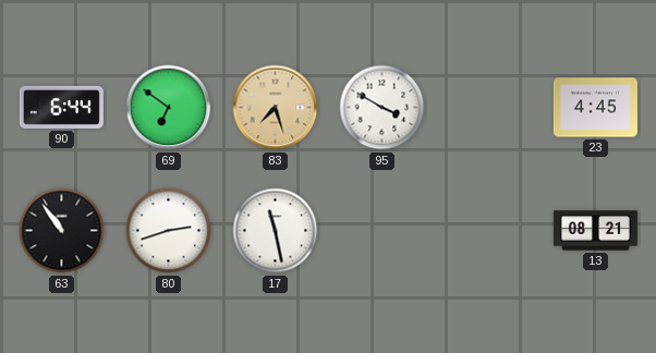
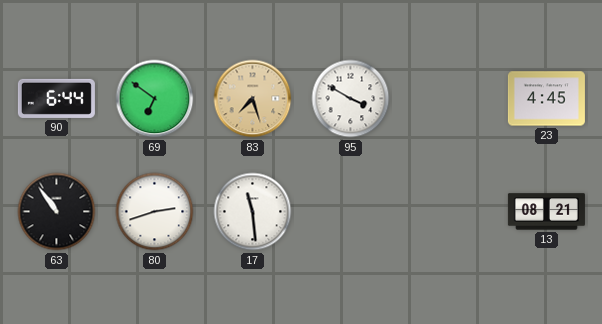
17: 11:28 -> 11:29
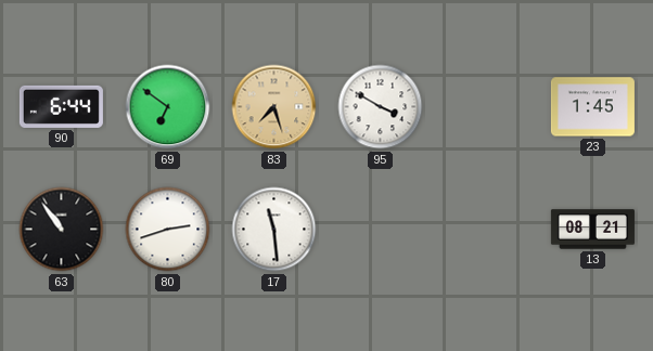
23: 4:45 -> 1:45
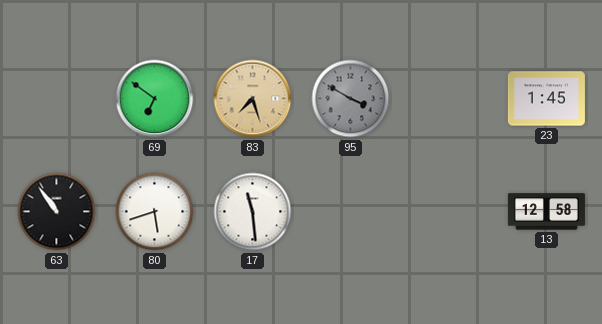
90: 6:44 -> none
95 dial: white -> grey
80: 2:42 -> 5:42
13: 08:21 -> 12:58
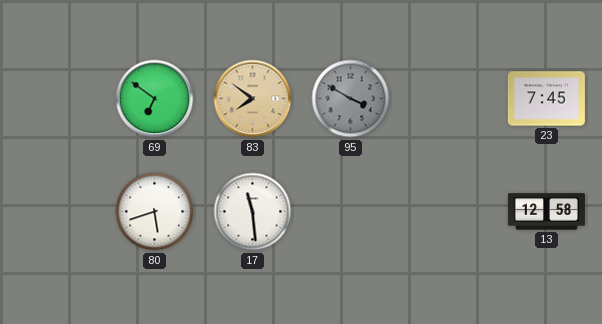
83: 7:27 -> 7:51
23: 1:45 -> 7:45
63: 10:54 -> none
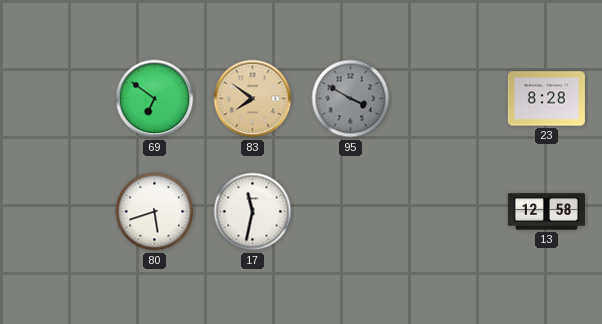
23: 7:45 -> 8:28
17: 11:29 -> 11:32
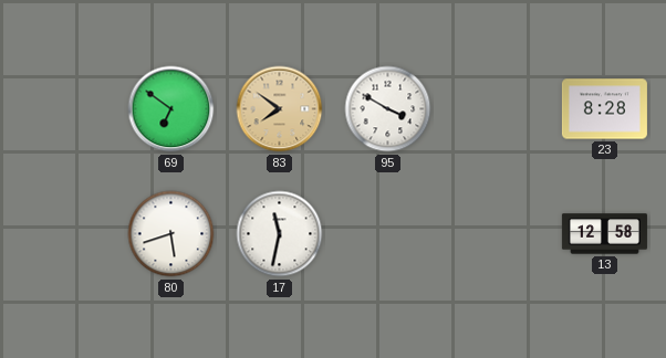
95 dial: grey -> white
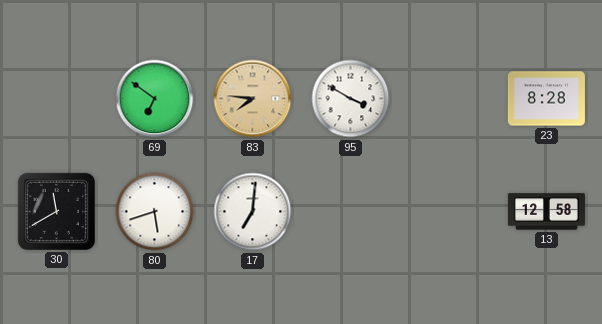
83: 7:51 -> 7:46
30: none -> 11:40
17: 11:32 -> 7:01
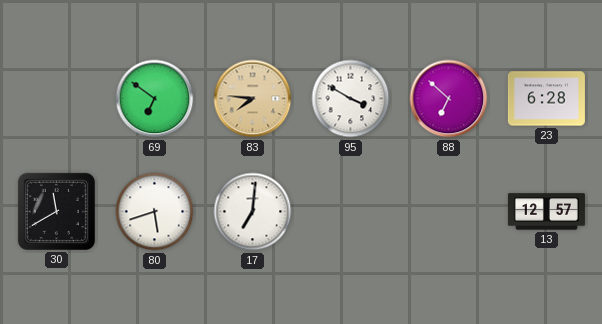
88: none -> 6:52
23: 8:28 -> 6:28
13: 12:58 -> 12:57
